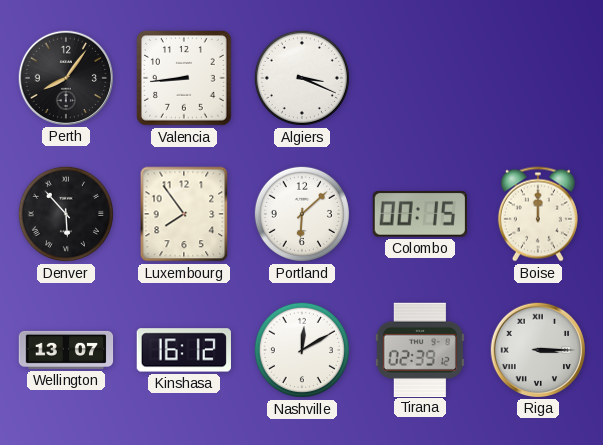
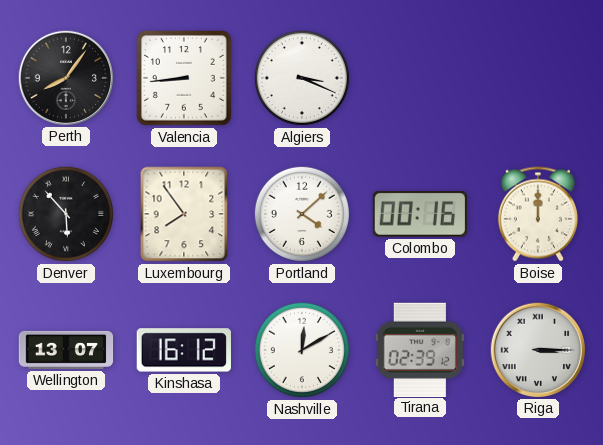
Portland: 6:08 -> 4:08
Colombo: 00:15 -> 00:16
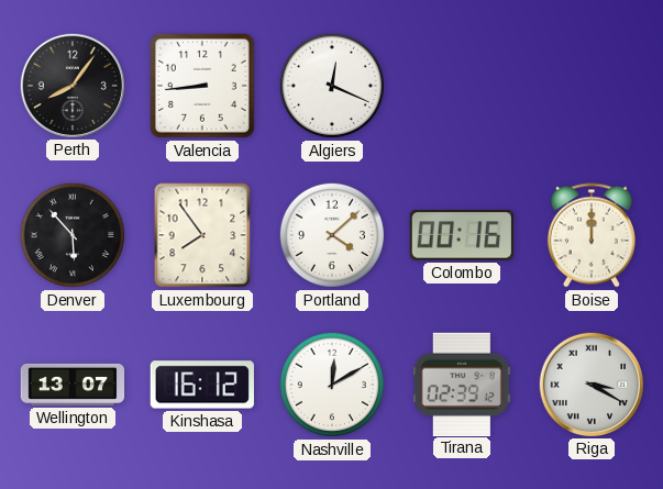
Algiers: 3:19 -> 12:19
Riga: 3:15 -> 3:20
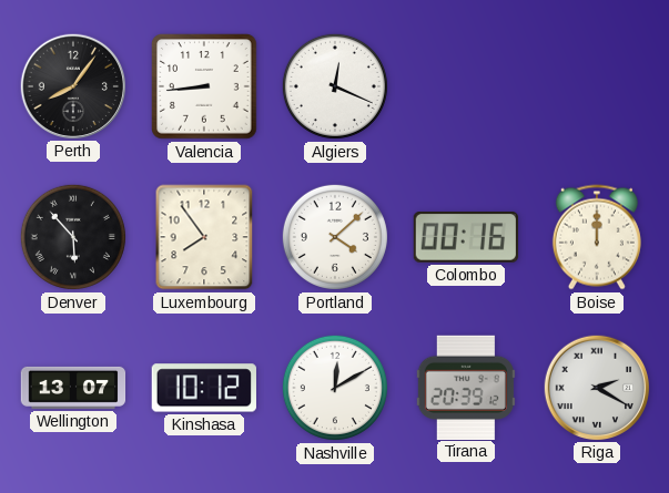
Kinshasa: 16:12 -> 10:12
Tirana: 02:39 -> 20:39
Riga: 3:20 -> 2:20
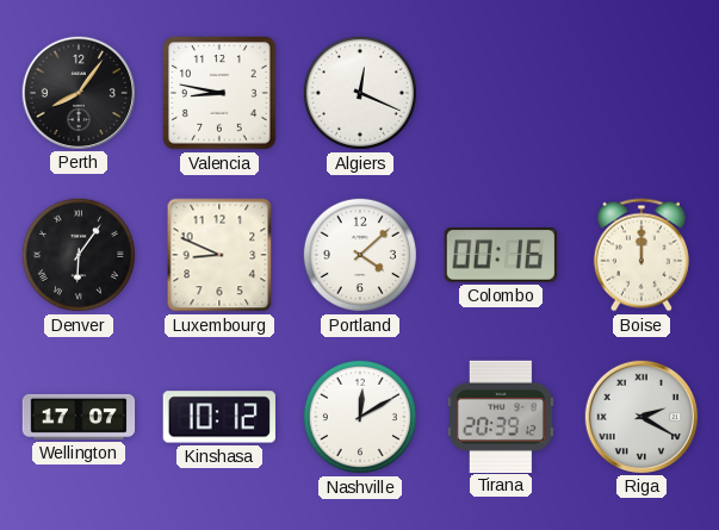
Valencia: 8:44 -> 8:47
Denver: 5:53 -> 6:06
Luxembourg: 7:54 -> 8:49
Wellington: 13:07 -> 17:07
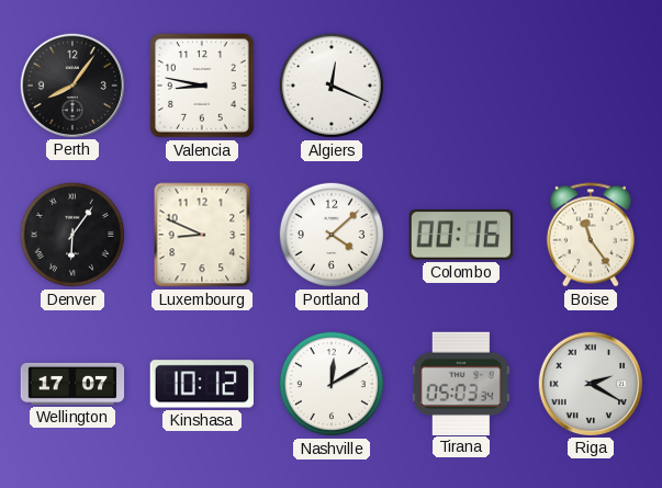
Boise: 12:00 -> 11:24
Tirana: 20:39 -> 05:03
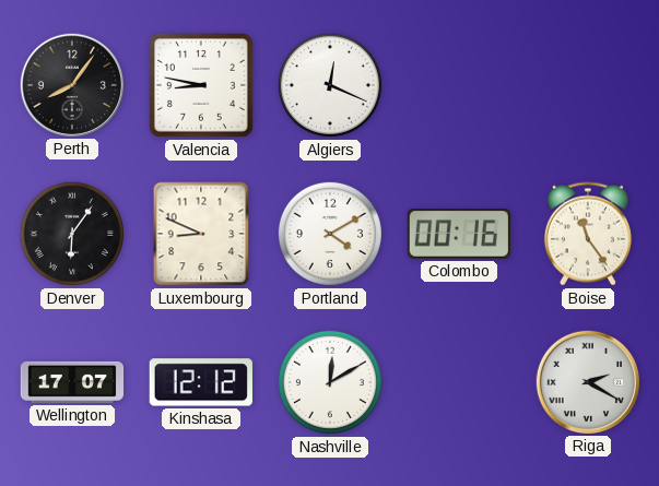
Portland: 4:08 -> 4:10
Kinshasa: 10:12 -> 12:12
Tirana: 05:03 -> none
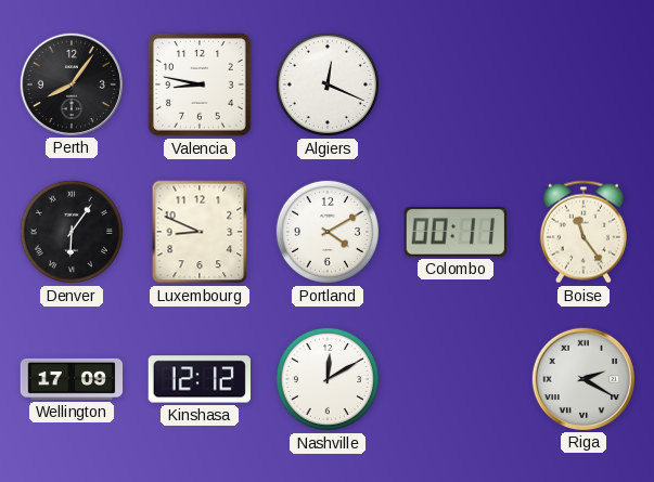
Colombo: 00:16 -> 00:11
Wellington: 17:07 -> 17:09
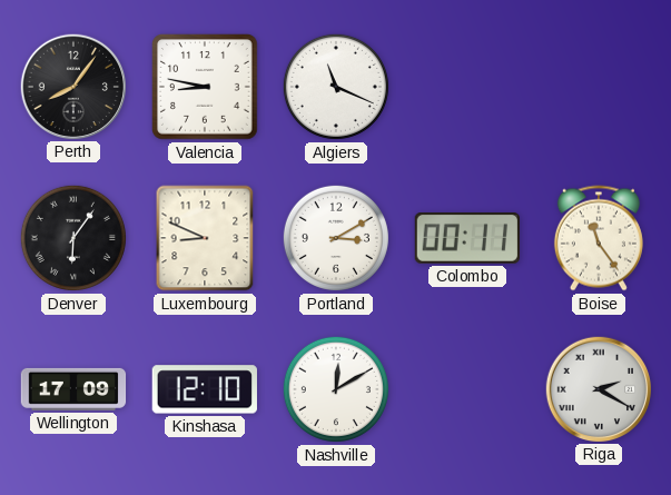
Algiers: 12:19 -> 11:19
Portland: 4:10 -> 3:10
Kinshasa: 12:12 -> 12:10
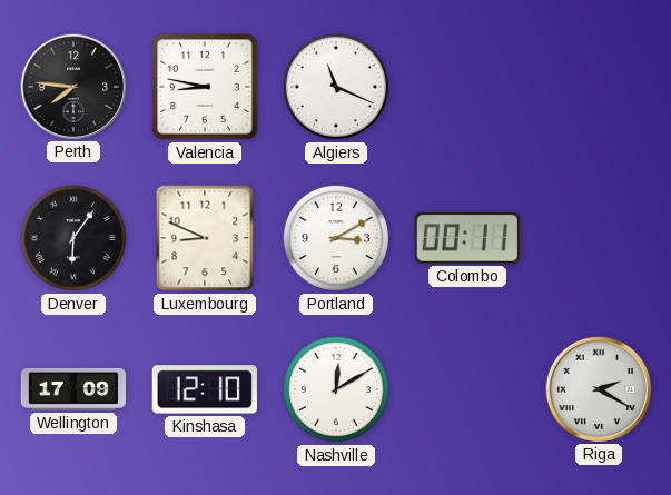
Perth: 8:06 -> 7:46
Boise: 11:24 -> none
